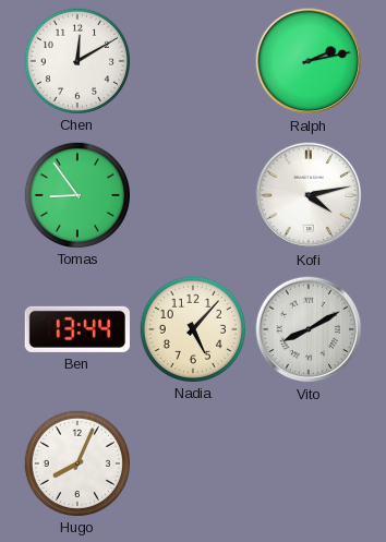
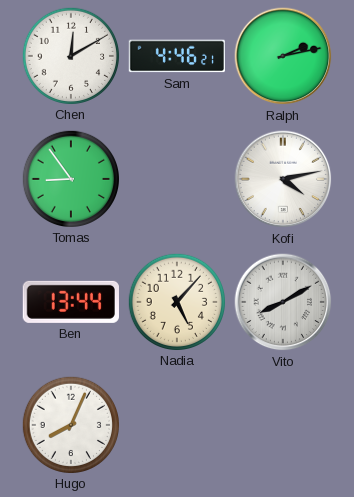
Sam: none -> 4:46
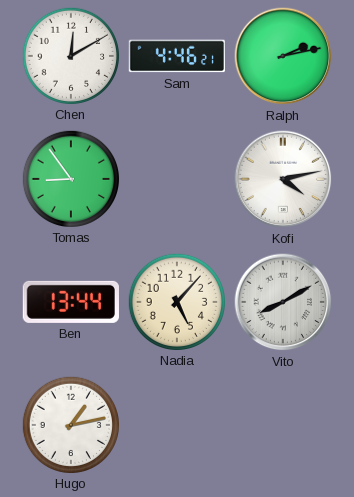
Hugo: 8:04 -> 1:13
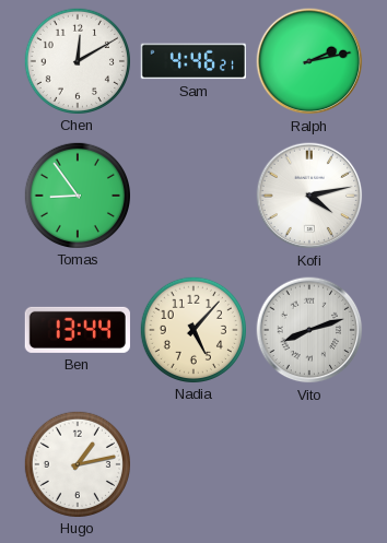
Vito: 8:10 -> 8:12
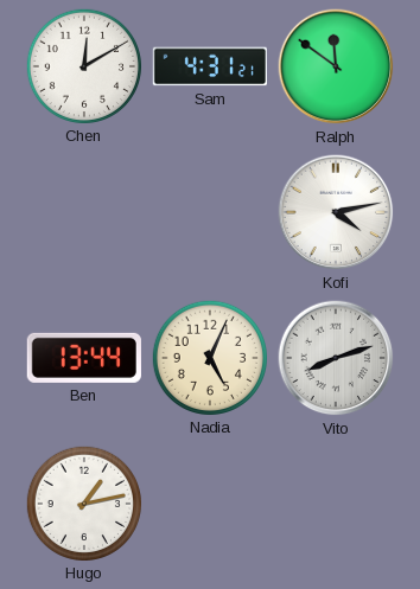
Sam: 4:46 -> 4:31
Ralph: 2:13 -> 11:51
Tomas: 8:54 -> none
Nadia: 5:07 -> 5:04
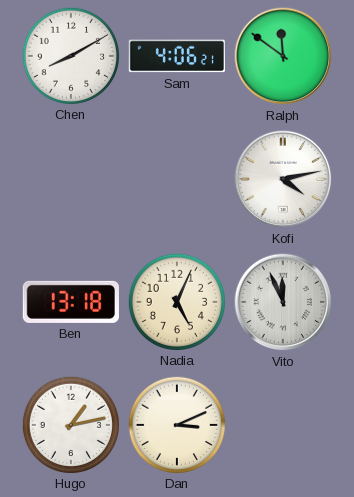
Chen: 12:10 -> 8:10
Sam: 4:31 -> 4:06
Ben: 13:44 -> 13:18
Vito: 8:12 -> 11:56
Dan: none -> 3:11
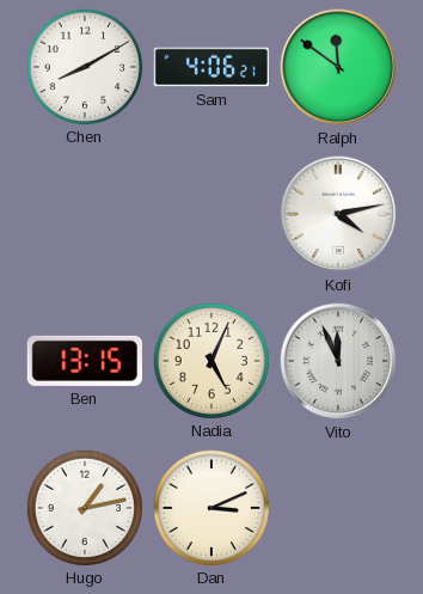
Ben: 13:18 -> 13:15
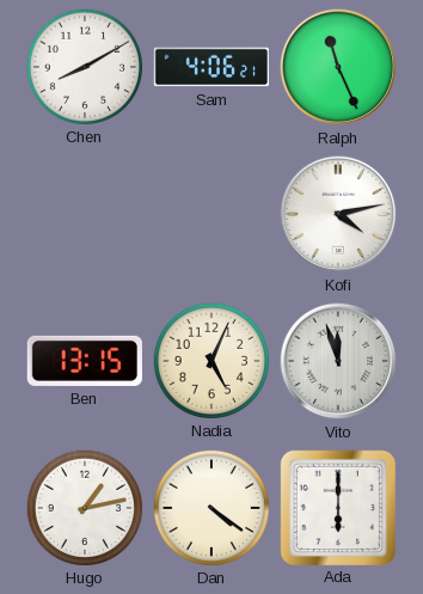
Ralph: 11:51 -> 11:26
Vito: 11:56 -> 11:57
Dan: 3:11 -> 4:21
Ada: none -> 6:00
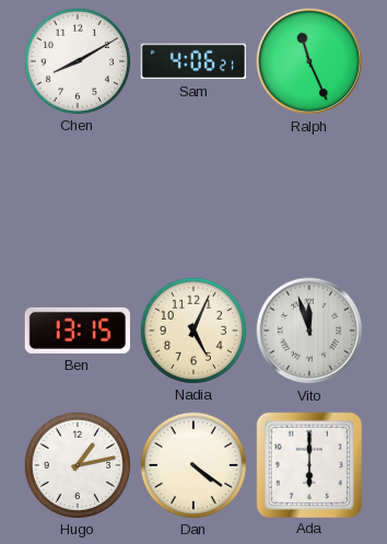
Kofi: 4:13 -> none
